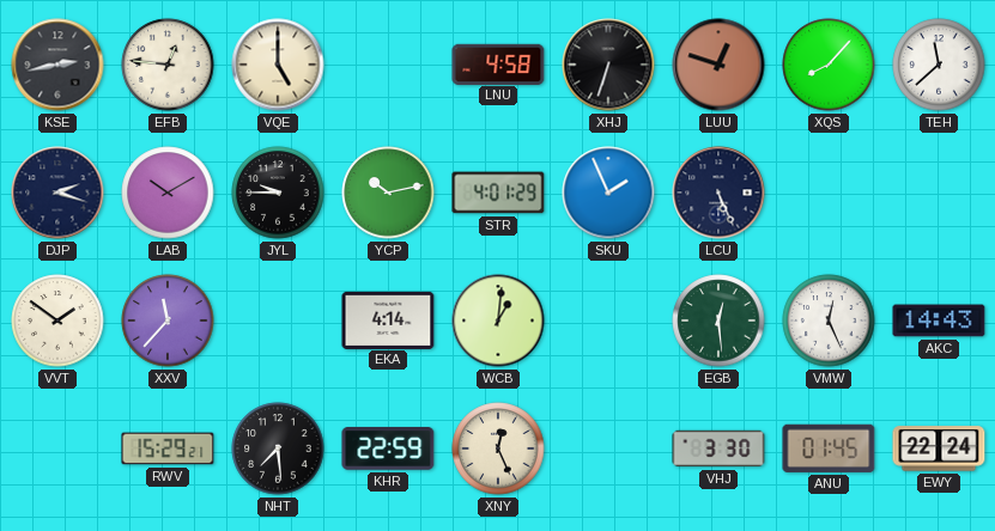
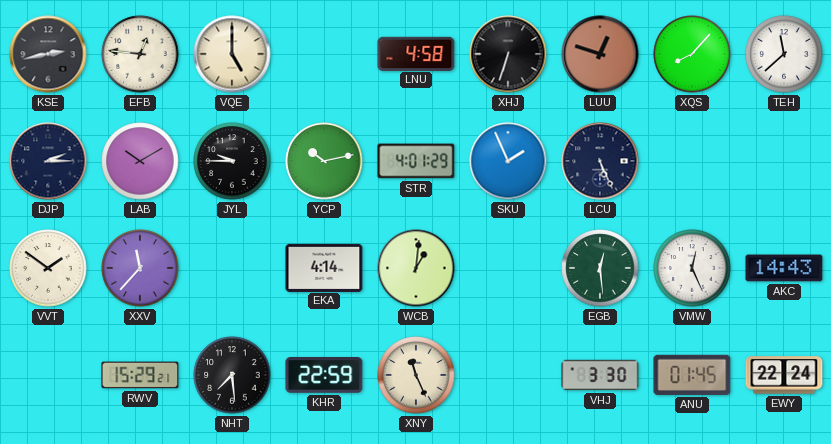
DJP: 2:18 -> 2:15
XNY: 12:26 -> 11:26
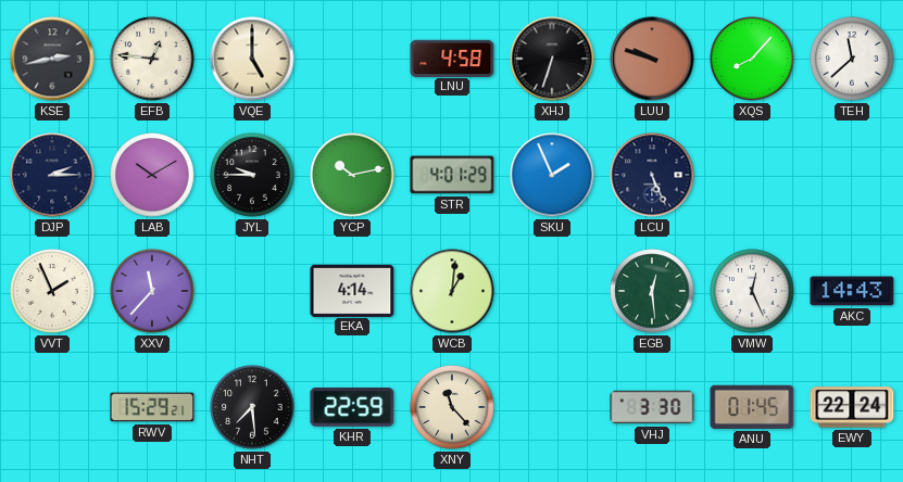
LUU: 12:48 -> 9:48
VVT: 1:51 -> 1:56
XNY: 11:26 -> 11:23
